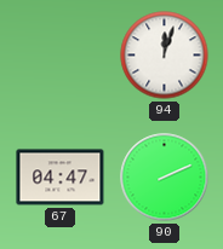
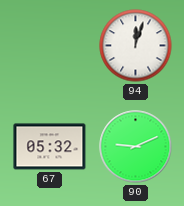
67: 04:47 -> 05:32
90: 2:11 -> 9:11
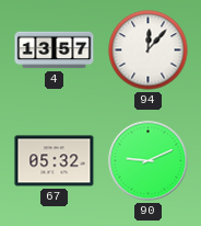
4: none -> 13:57
94: 12:03 -> 12:07
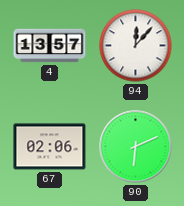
67: 05:32 -> 02:06
90: 9:11 -> 6:11
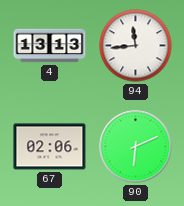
4: 13:57 -> 13:13
94: 12:07 -> 11:44
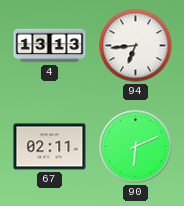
94: 11:44 -> 6:44
67: 02:06 -> 02:11
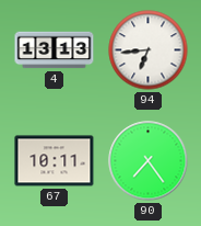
67: 02:11 -> 10:11
90: 6:11 -> 7:24
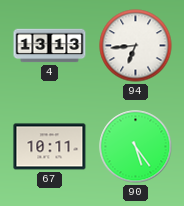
90: 7:24 -> 5:24
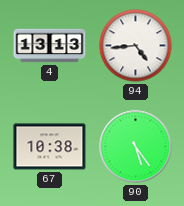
94: 6:44 -> 4:44
67: 10:11 -> 10:38
